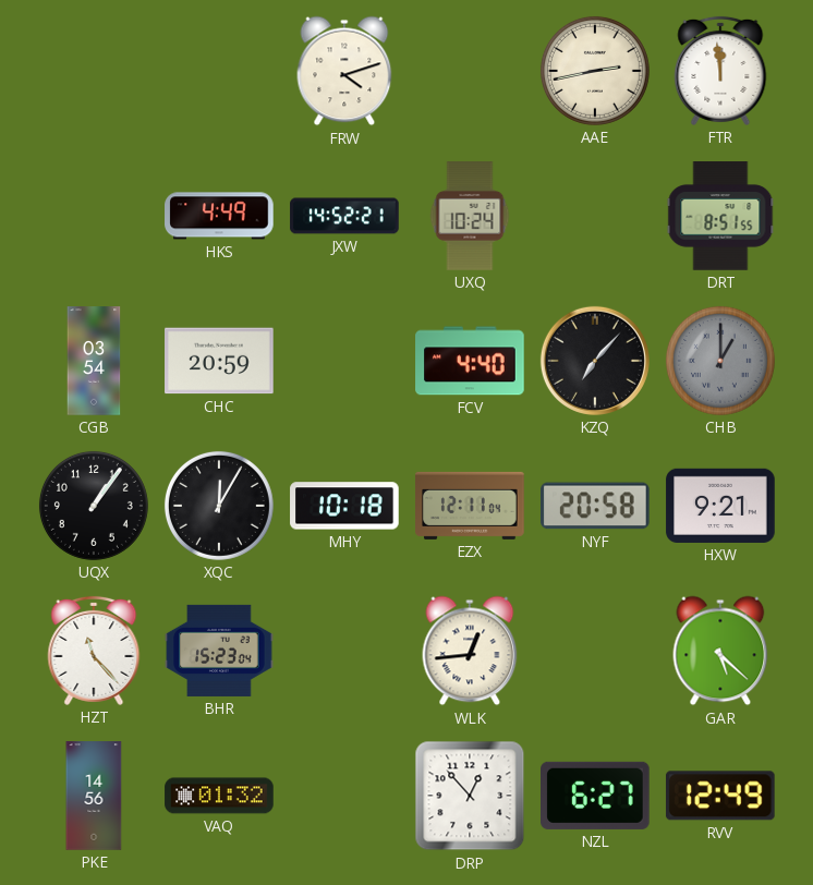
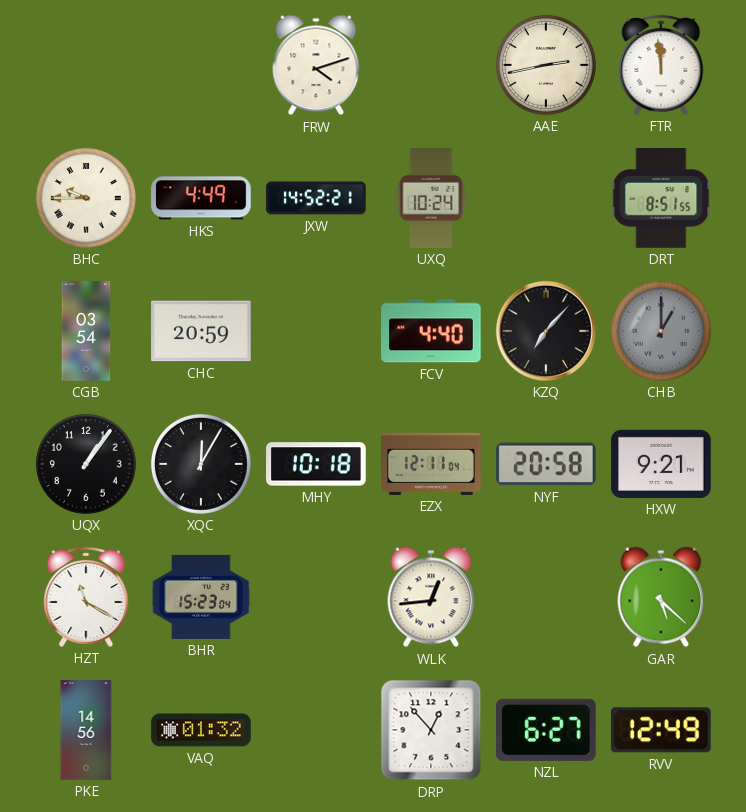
BHC: none -> 9:45
HZT: 11:23 -> 11:20
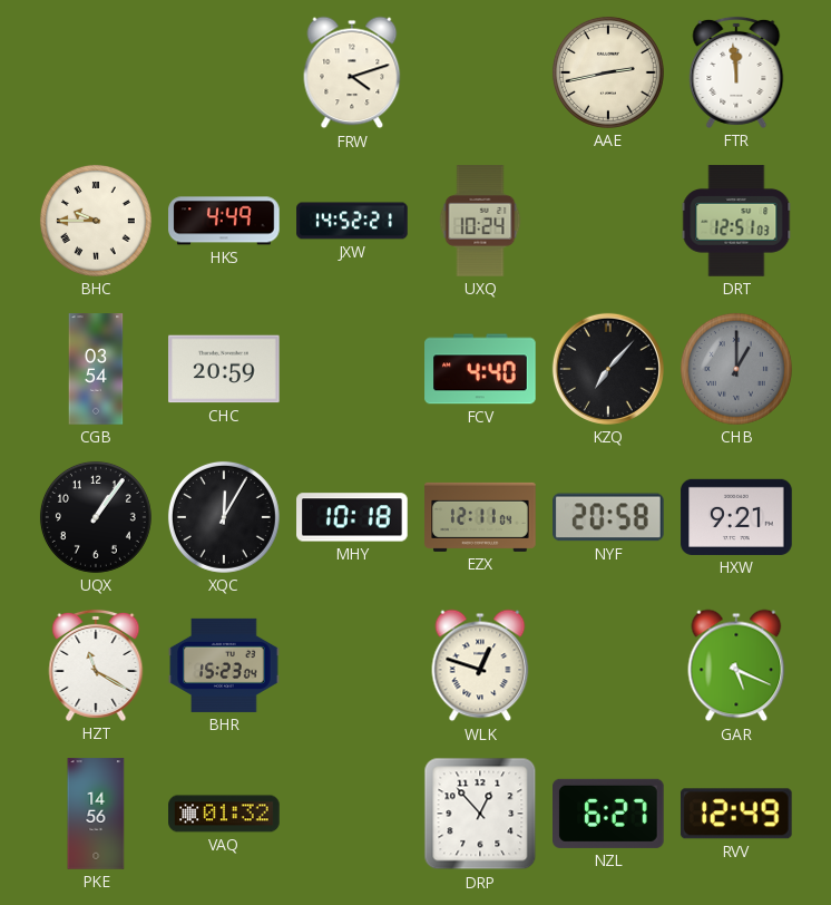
DRT: 8:51 -> 12:51
WLK: 12:44 -> 12:48
GAR: 5:22 -> 5:19
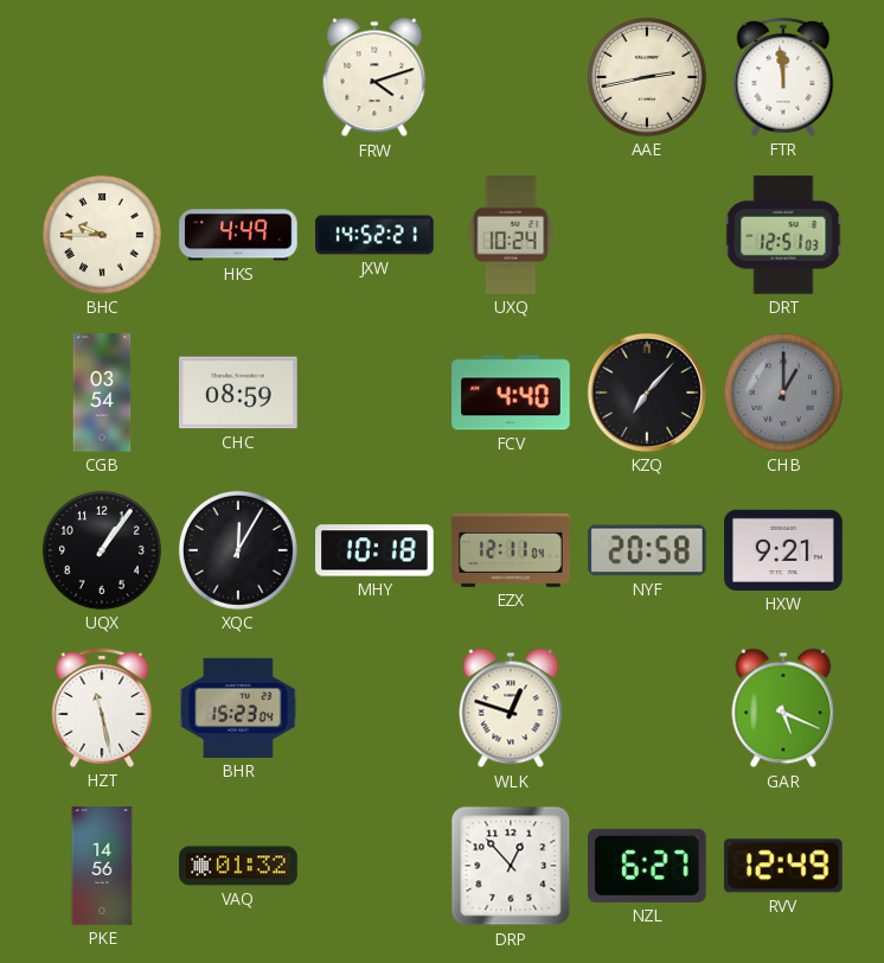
CHC: 20:59 -> 08:59
HZT: 11:20 -> 11:28
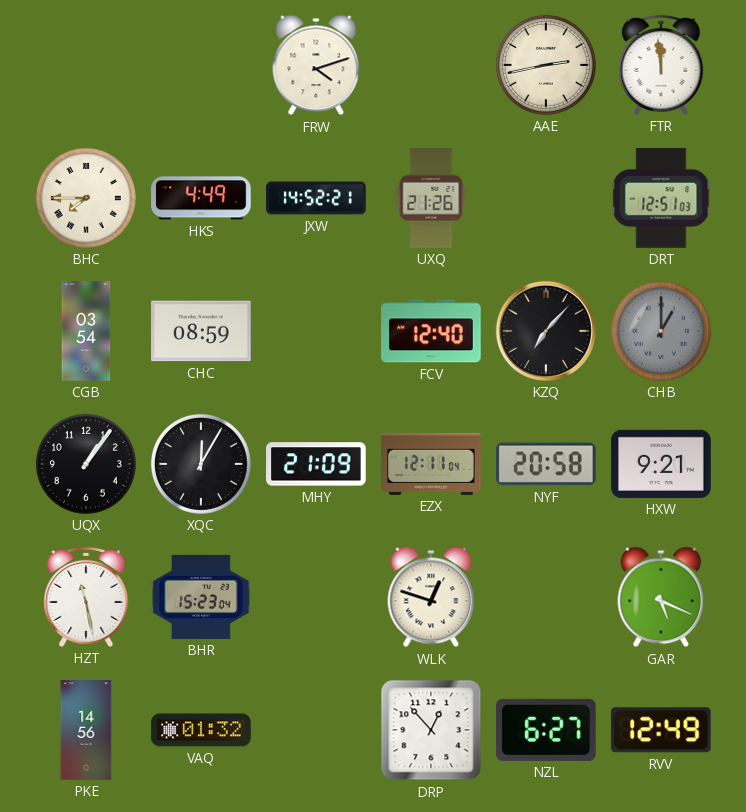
BHC: 9:45 -> 7:45
UXQ: 10:24 -> 21:26
FCV: 4:40 -> 12:40
MHY: 10:18 -> 21:09
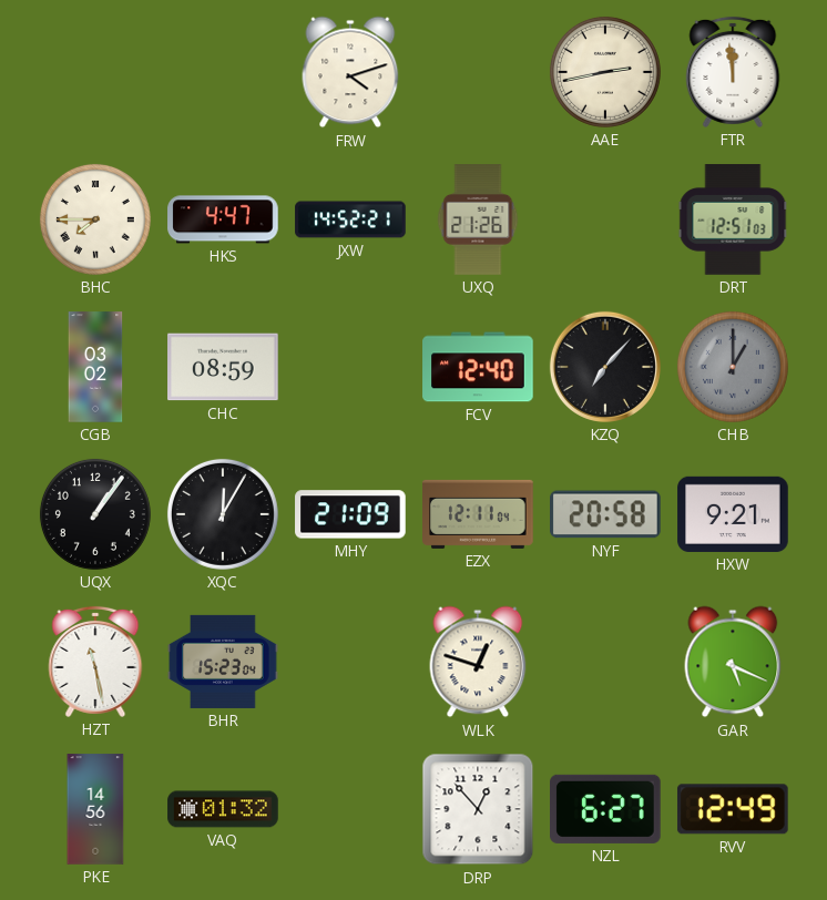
HKS: 4:49 -> 4:47
CGB: 03:54 -> 03:02
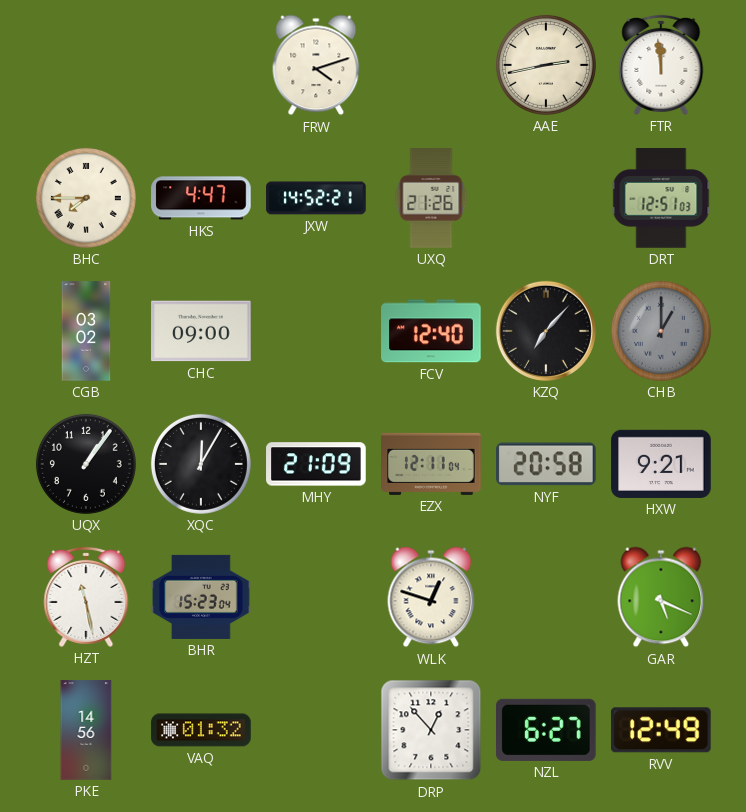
CHC: 08:59 -> 09:00
